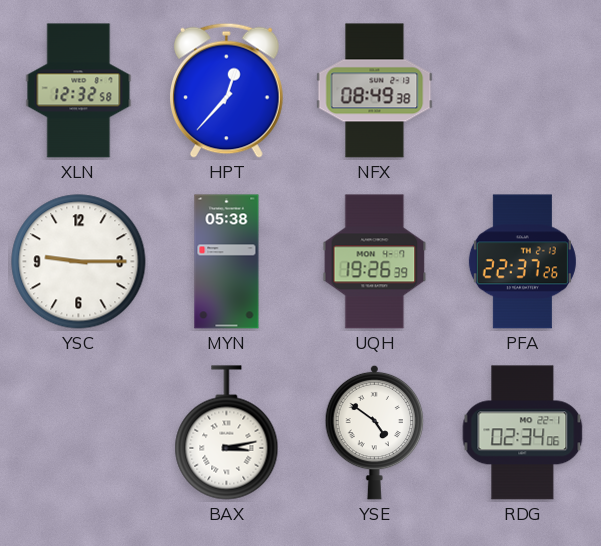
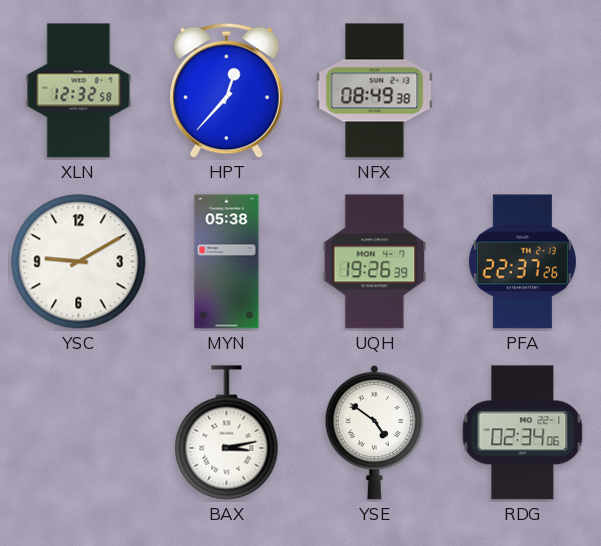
YSC: 9:15 -> 9:10
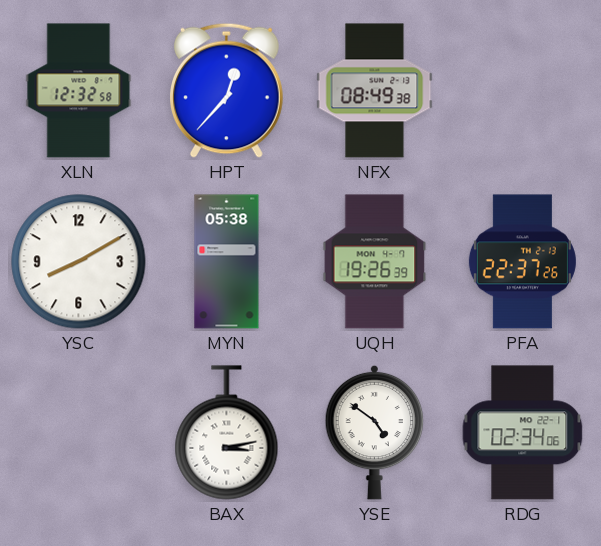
YSC: 9:10 -> 8:10
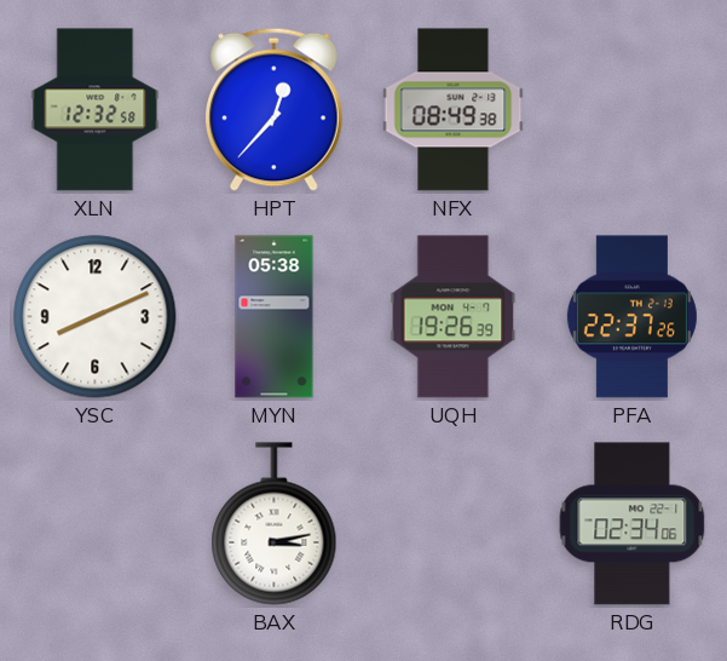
YSC: 8:10 -> 8:11
YSE: 4:51 -> none
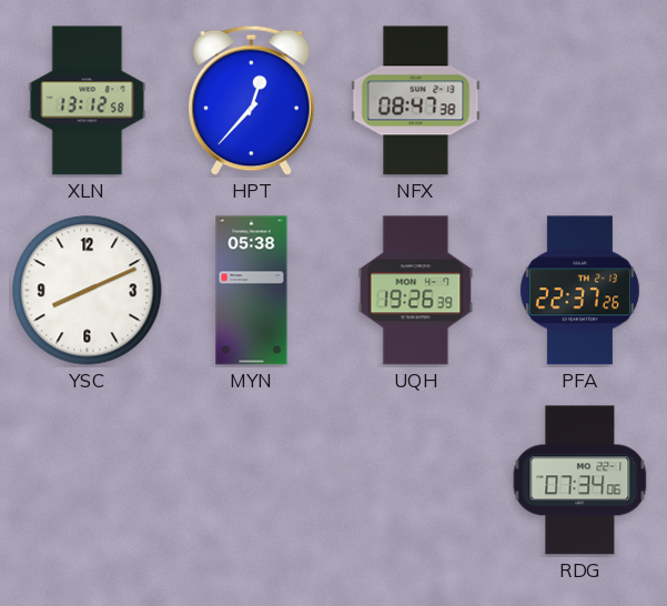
XLN: 12:32 -> 13:12
NFX: 08:49 -> 08:47
BAX: 3:13 -> none
RDG: 02:34 -> 07:34
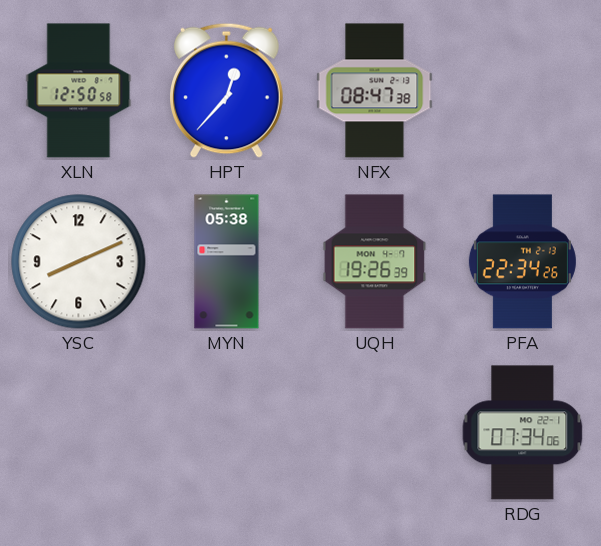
XLN: 13:12 -> 12:50
PFA: 22:37 -> 22:34
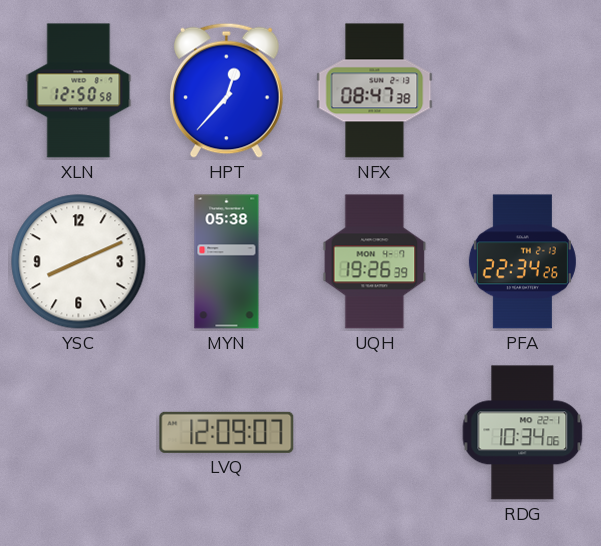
LVQ: none -> 12:09
RDG: 07:34 -> 10:34
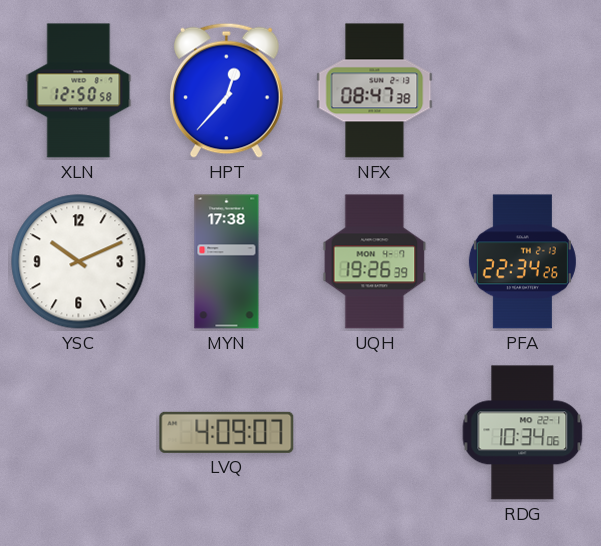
YSC: 8:11 -> 10:11
MYN: 05:38 -> 17:38
LVQ: 12:09 -> 4:09
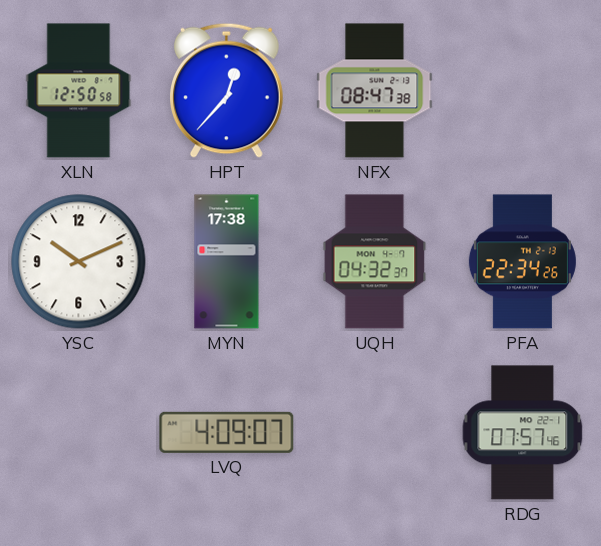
UQH: 19:26 -> 04:32
RDG: 10:34 -> 07:57
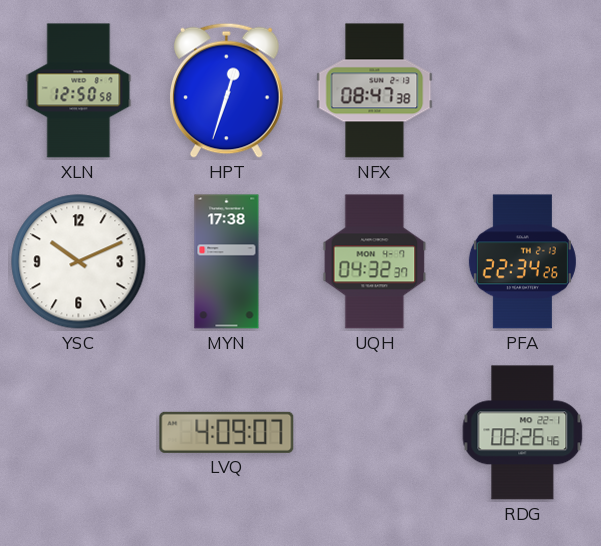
HPT: 12:37 -> 12:33
RDG: 07:57 -> 08:26
